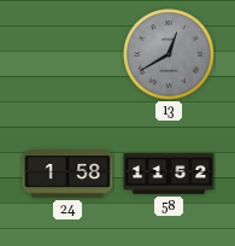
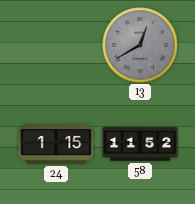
24: 1:58 -> 1:15
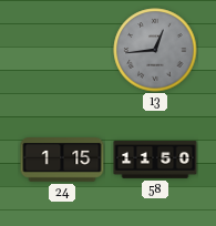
13: 12:40 -> 12:44
58: 11:52 -> 11:50
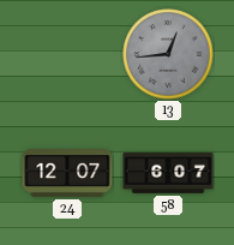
24: 1:15 -> 12:07
58: 11:50 -> 6:07
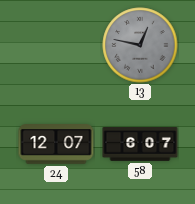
13: 12:44 -> 12:47
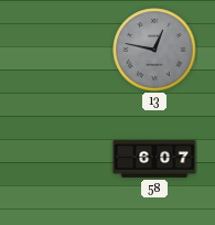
24: 12:07 -> none
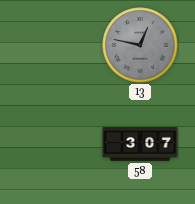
58: 6:07 -> 3:07
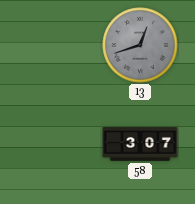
13: 12:47 -> 12:42
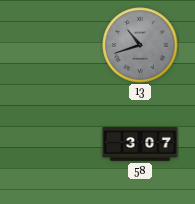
13: 12:42 -> 10:42
